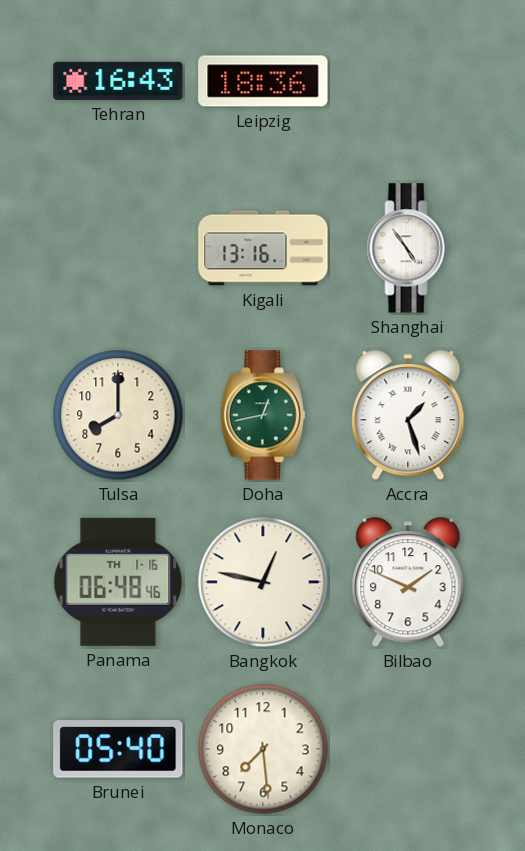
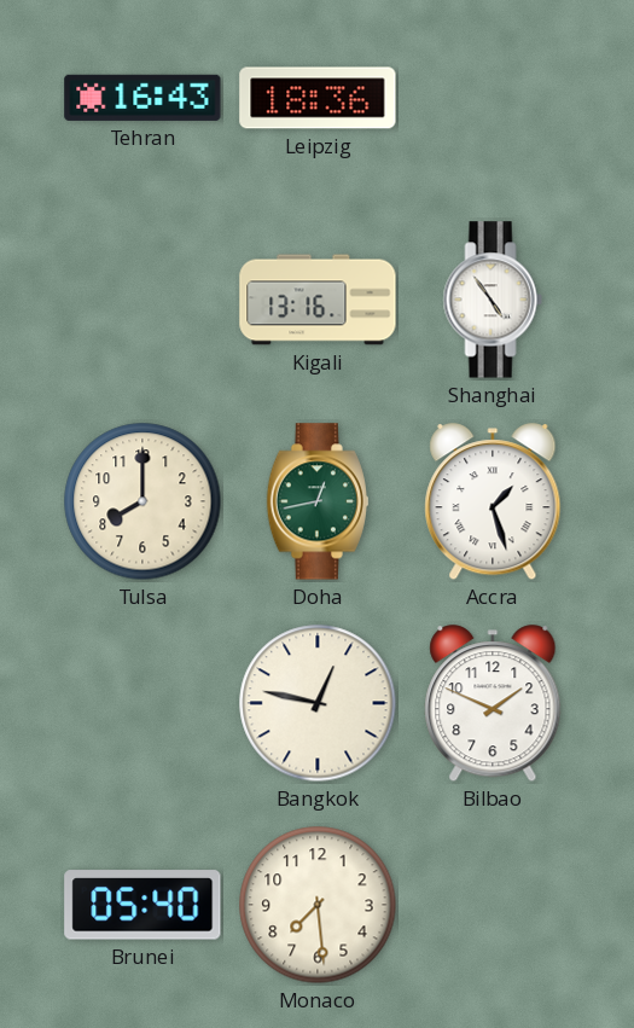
Panama: 06:48 -> none
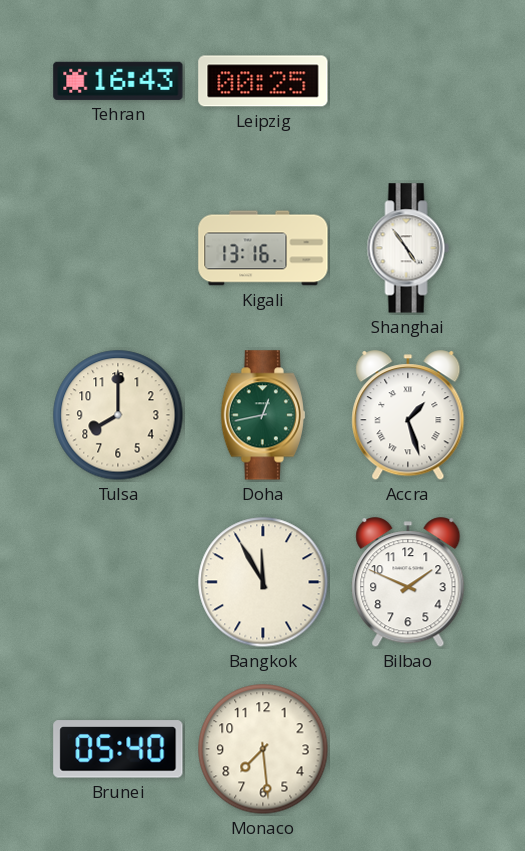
Leipzig: 18:36 -> 00:25
Bangkok: 12:47 -> 11:55
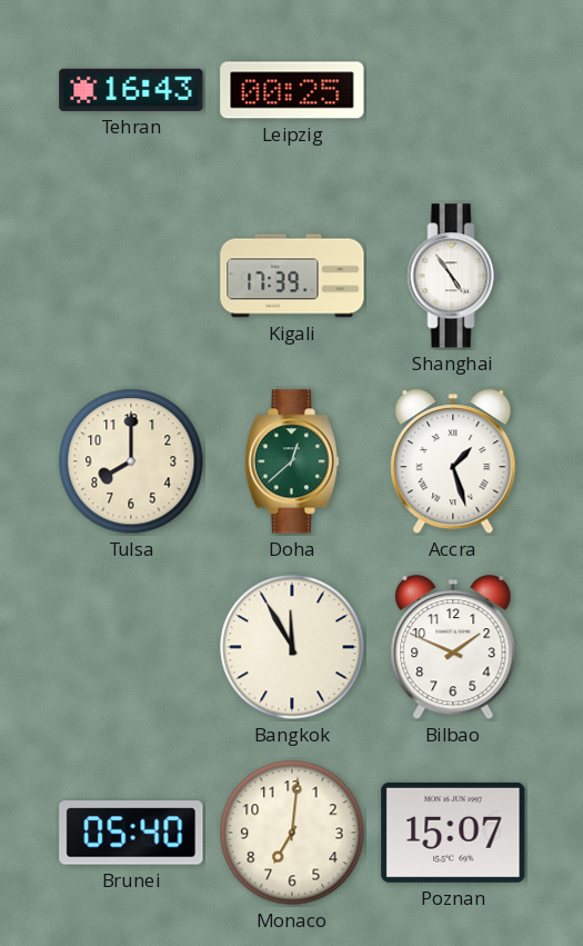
Kigali: 13:16 -> 17:39
Doha: 12:43 -> 12:38
Monaco: 7:29 -> 7:01
Poznan: none -> 15:07
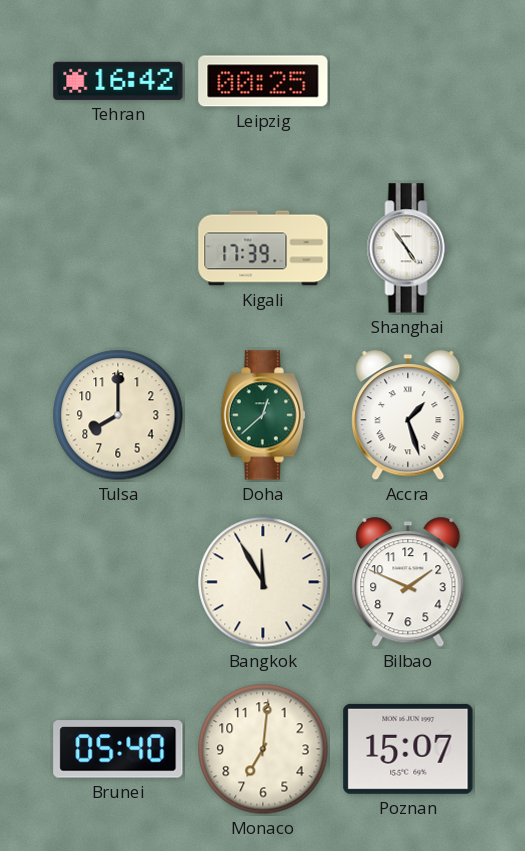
Tehran: 16:43 -> 16:42
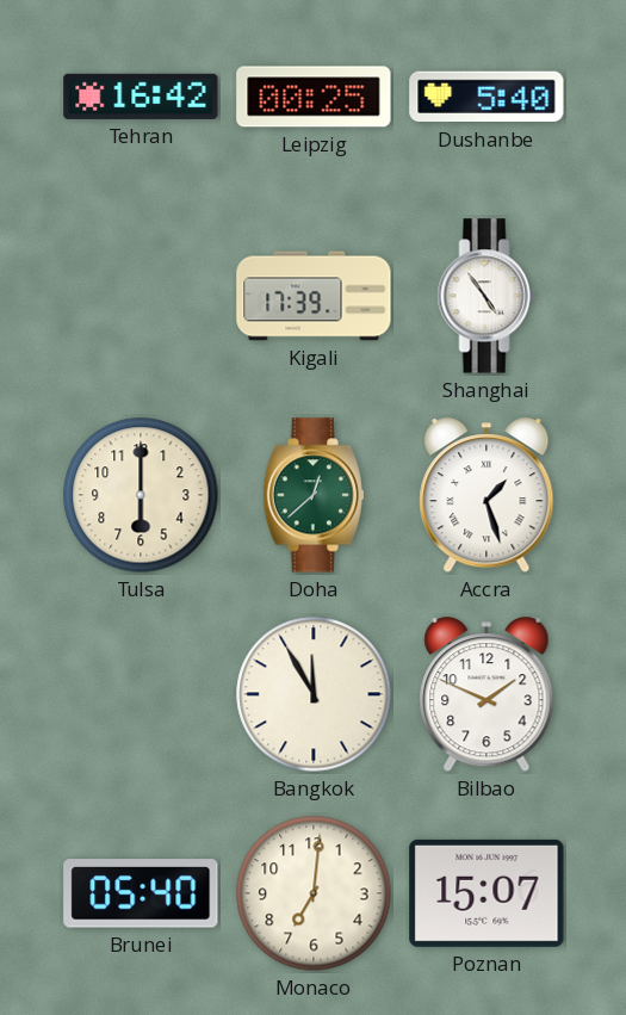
Dushanbe: none -> 5:40
Tulsa: 8:00 -> 6:00
